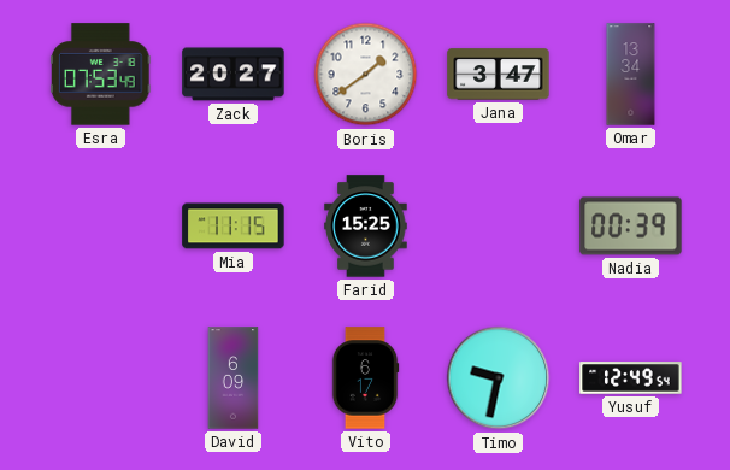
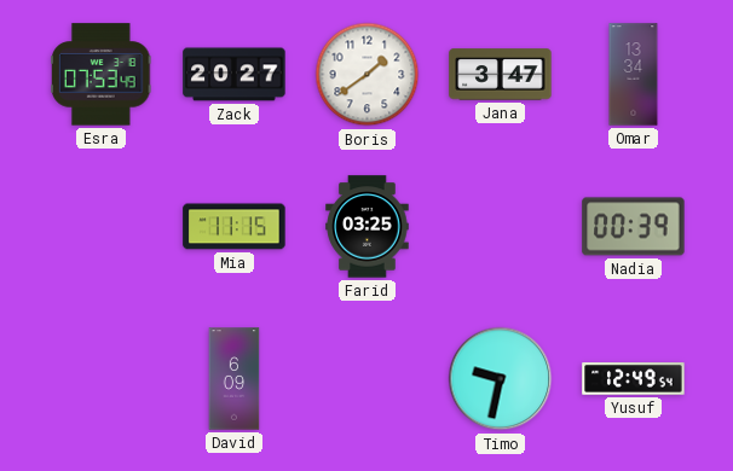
Farid: 15:25 -> 03:25
Vito: 6:17 -> none
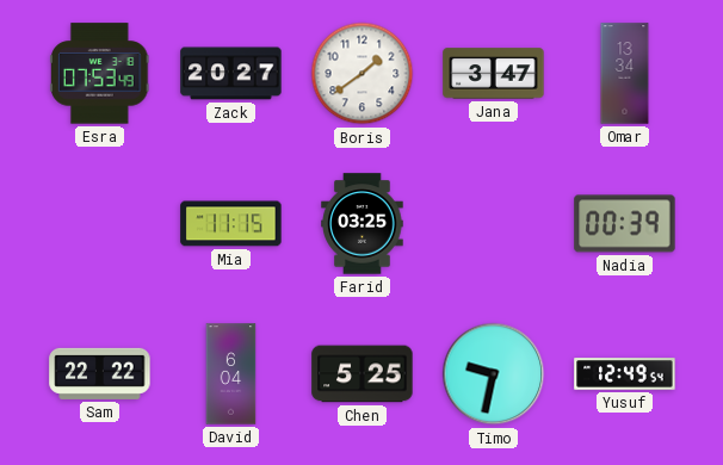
Sam: none -> 22:22
David: 6:09 -> 6:04
Chen: none -> 5:25
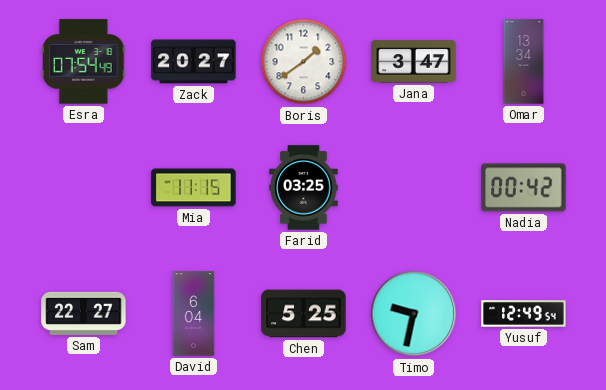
Esra: 07:53 -> 07:54
Nadia: 00:39 -> 00:42
Sam: 22:22 -> 22:27
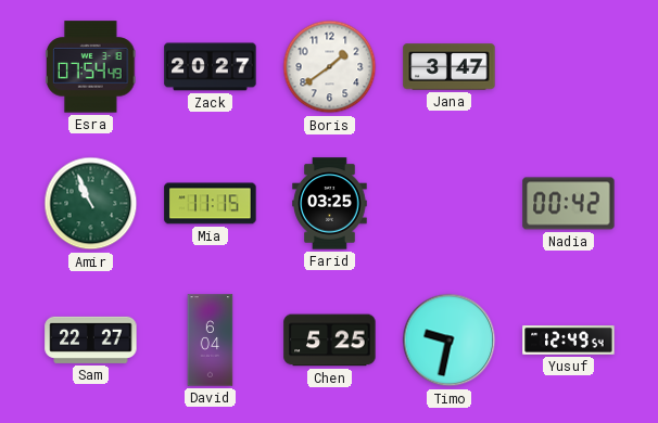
Omar: 13:34 -> none
Amir: none -> 10:56
